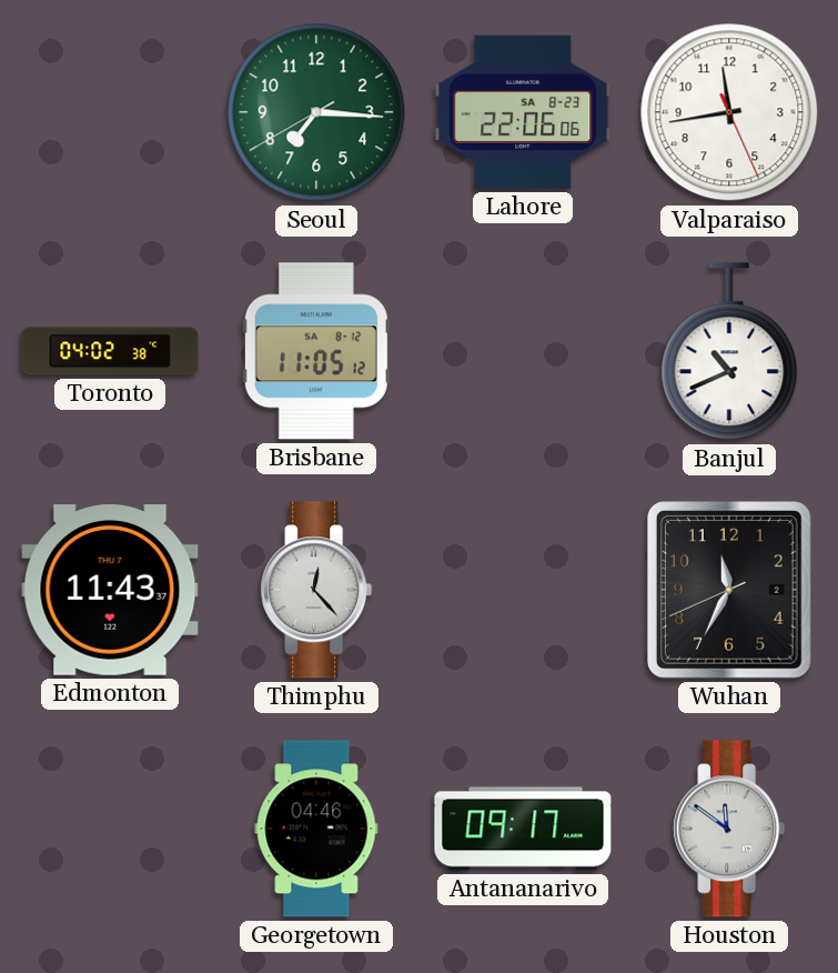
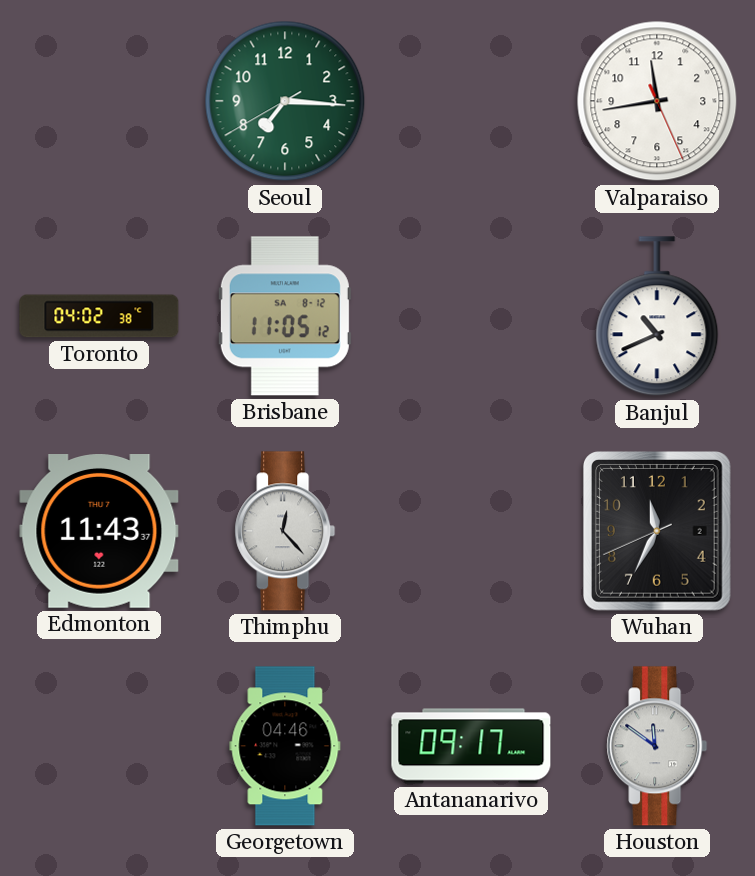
Lahore: 22:06 -> none
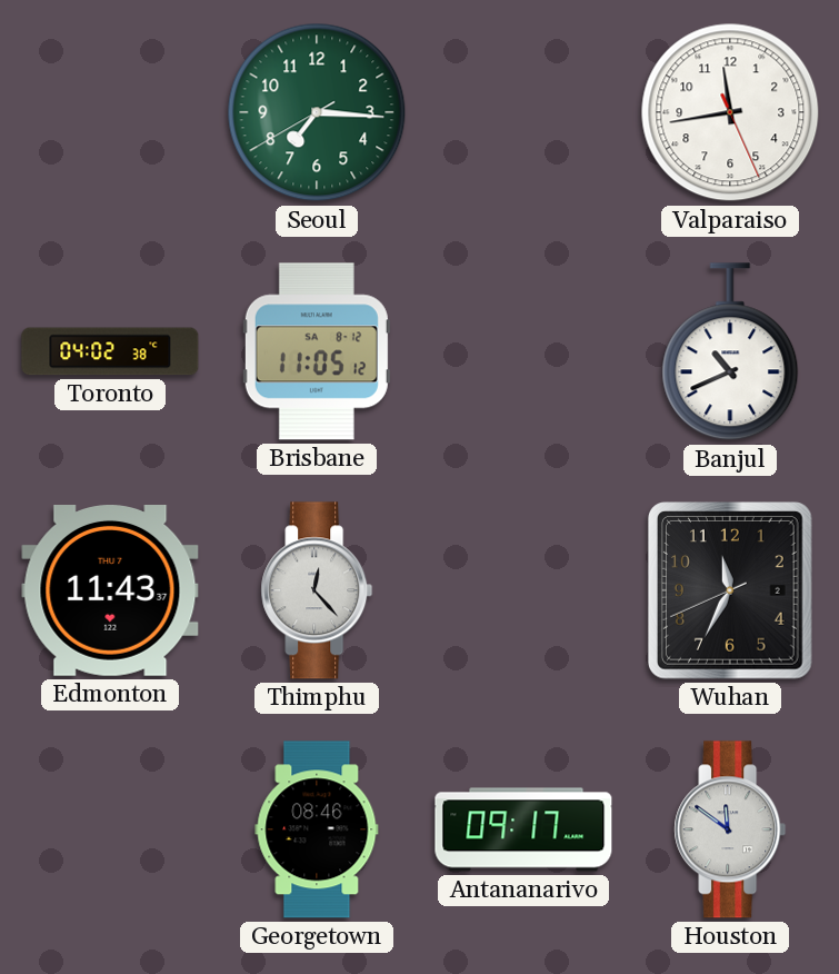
Georgetown: 04:46 -> 08:46
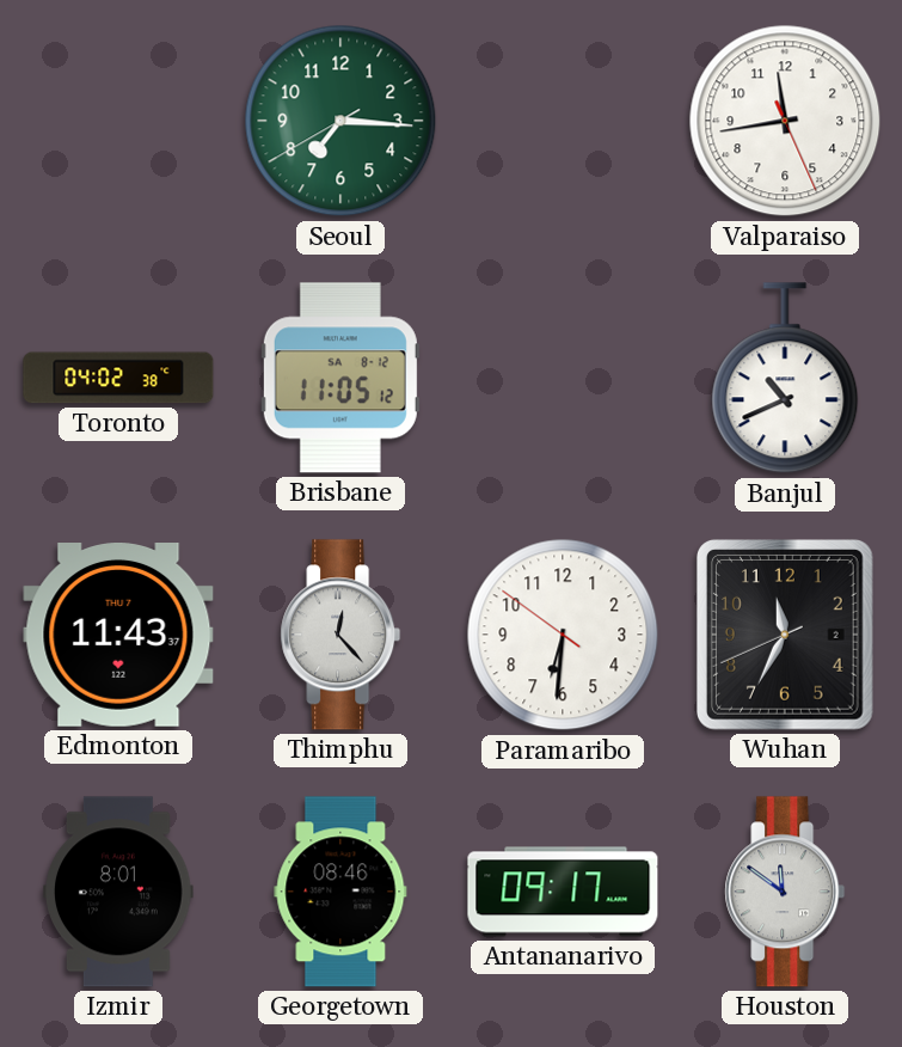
Paramaribo: none -> 6:30
Izmir: none -> 8:01
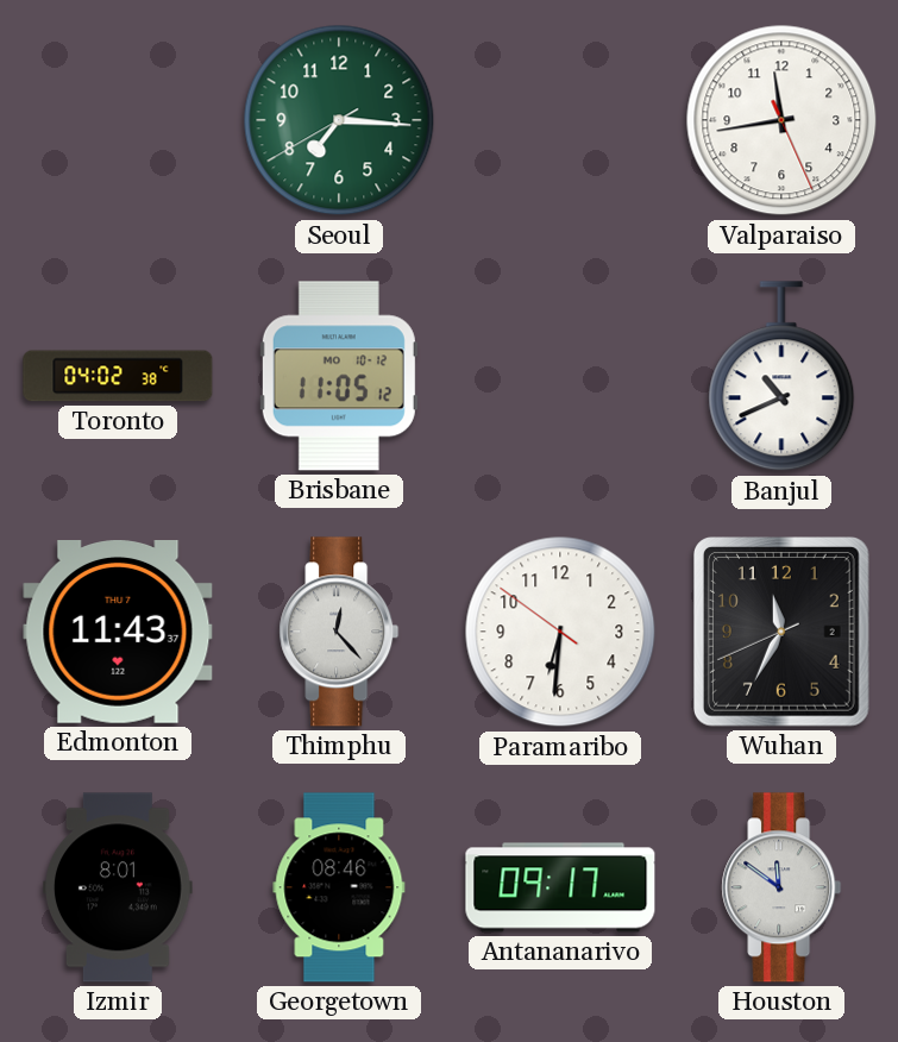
Brisbane date: SA 8-12 -> MO 10-12
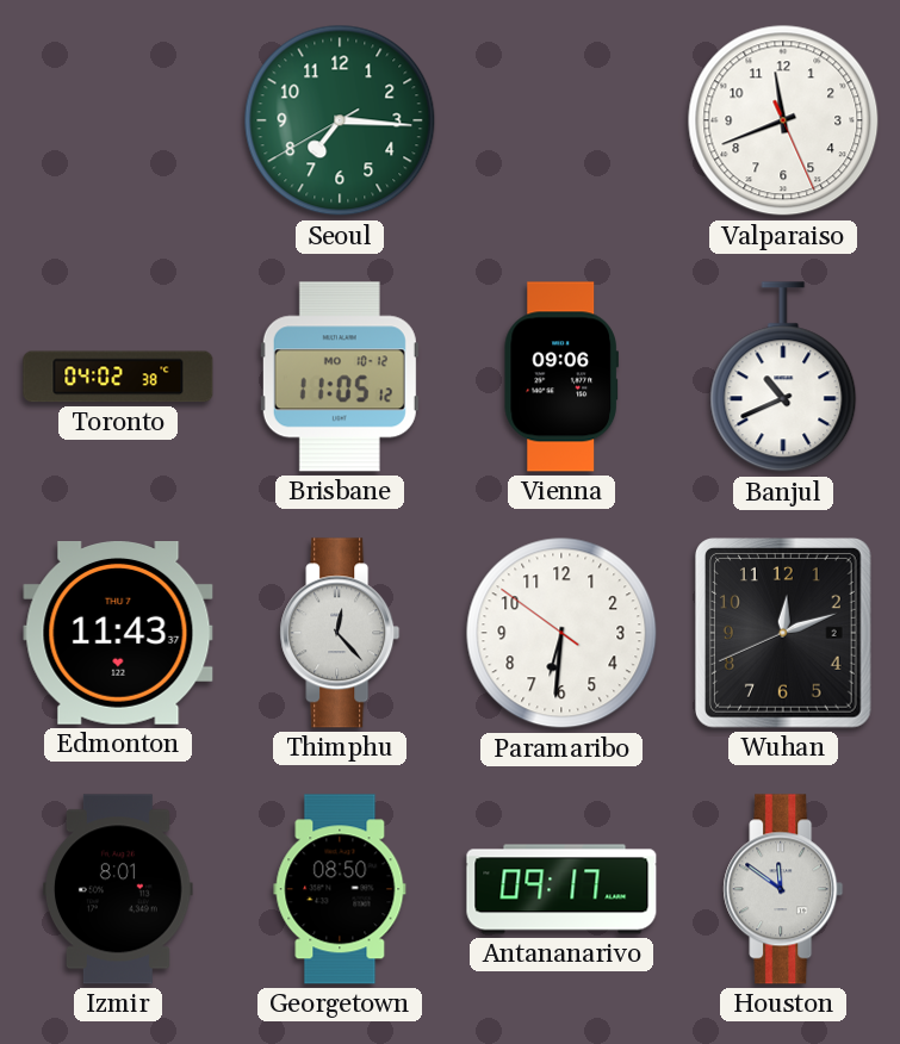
Valparaiso: 11:43 -> 11:41
Vienna: none -> 09:06
Wuhan: 11:34 -> 12:11
Georgetown: 08:46 -> 08:50
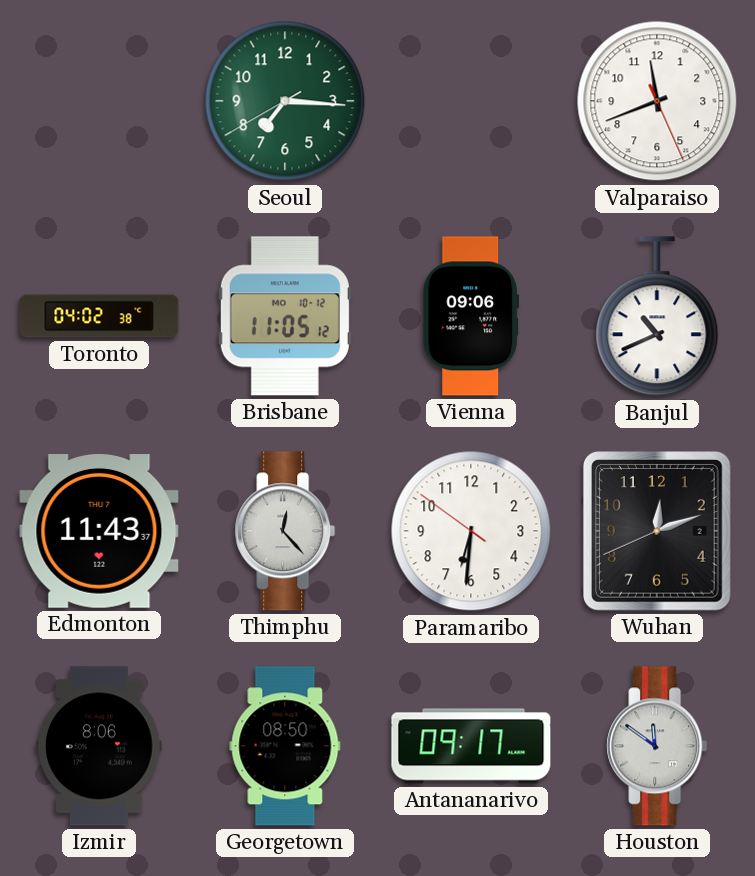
Izmir: 8:01 -> 8:06
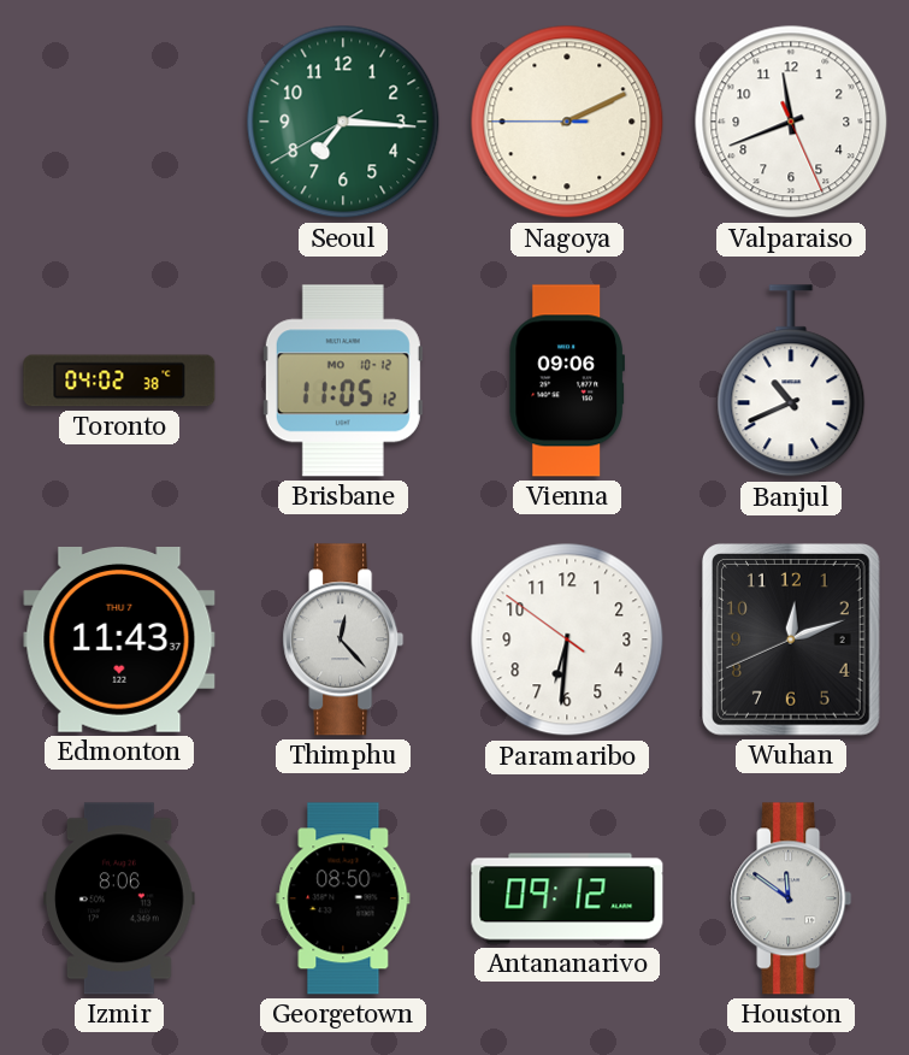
Nagoya: none -> 2:10
Antananarivo: 09:17 -> 09:12
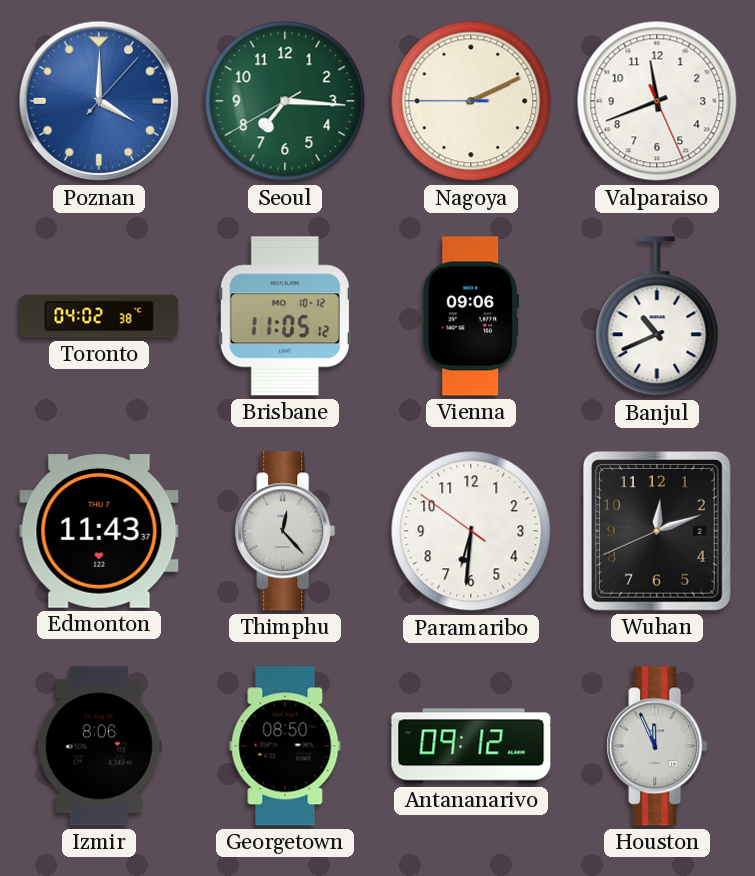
Poznan: none -> 4:00
Houston: 11:51 -> 11:56
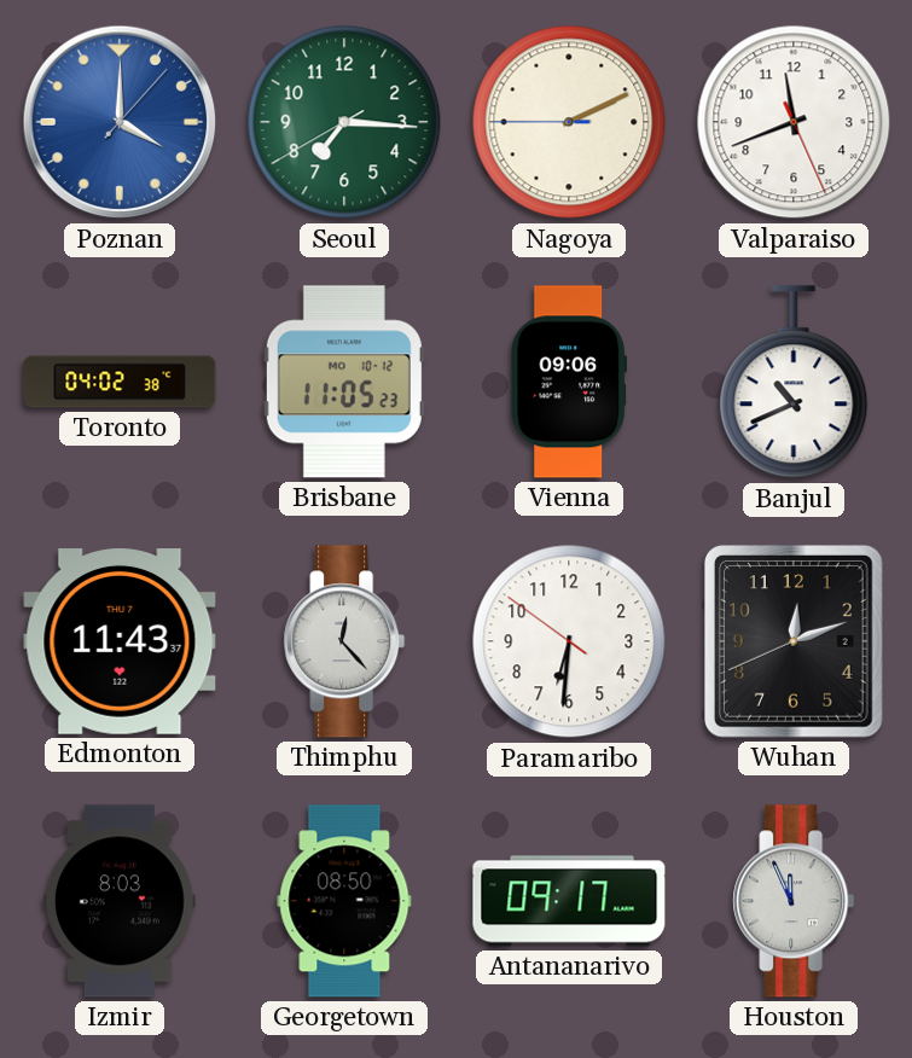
Brisbane: 11:05:12 -> 11:05:23
Izmir: 8:06 -> 8:03
Antananarivo: 09:12 -> 09:17
